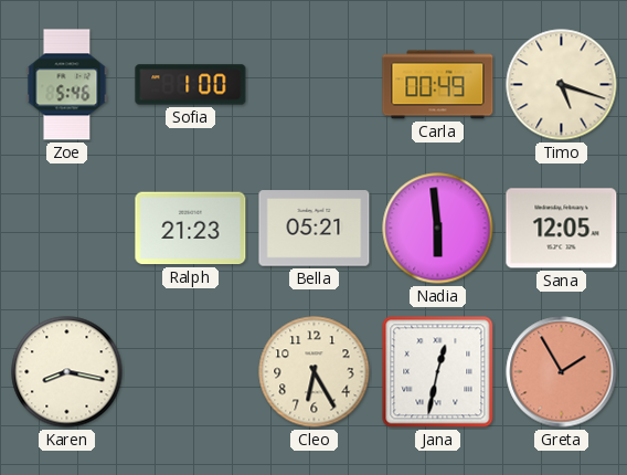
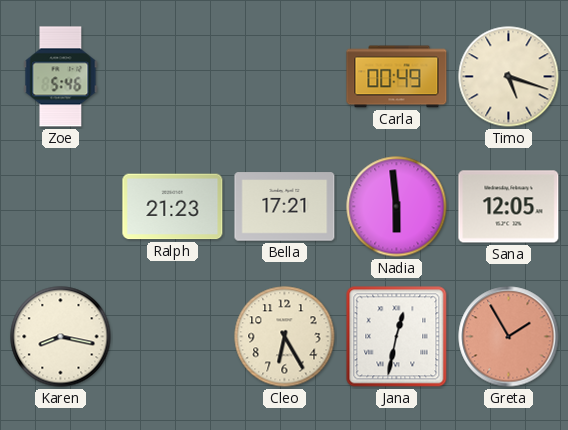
Sofia: 1:00 -> none
Bella: 05:21 -> 17:21
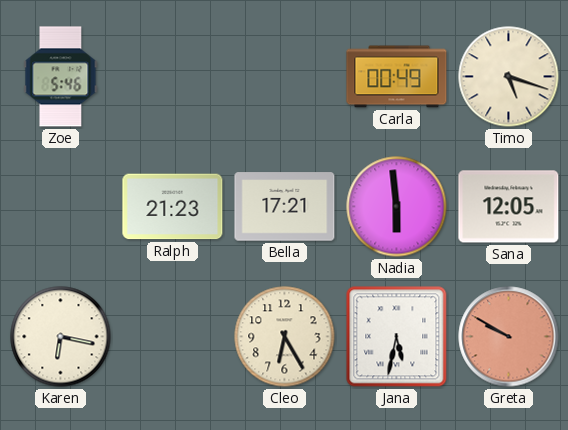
Karen: 8:17 -> 6:17
Jana: 12:32 -> 5:32
Greta: 1:55 -> 9:50
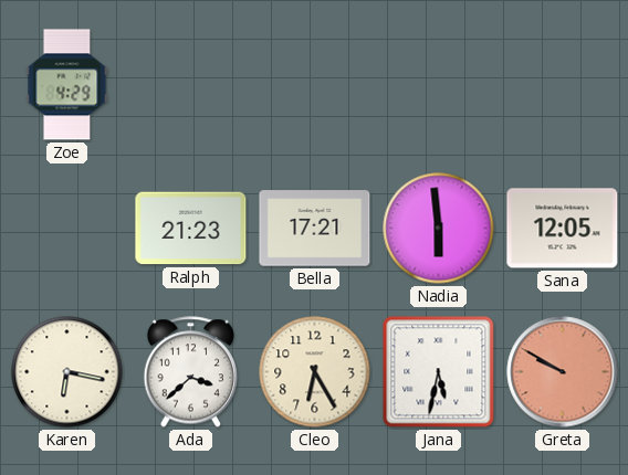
Zoe: 5:46 -> 4:29
Carla: 00:49 -> none
Timo: 5:18 -> none
Ada: none -> 3:38
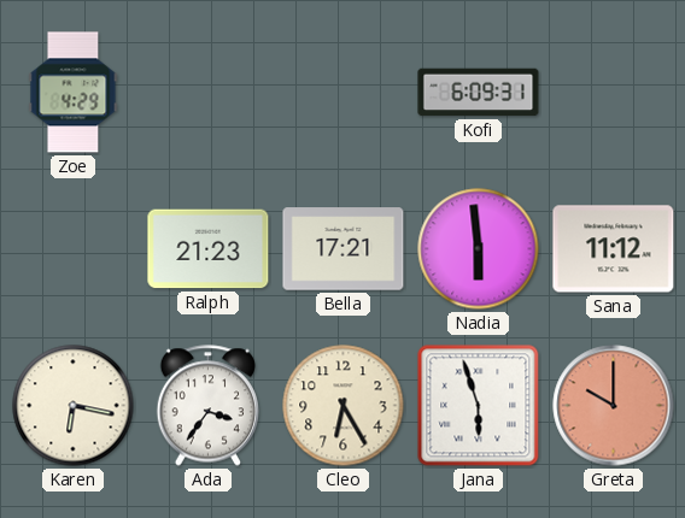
Kofi: none -> 6:09
Sana: 12:05 -> 11:12
Ada: 3:38 -> 3:36
Jana: 5:32 -> 5:57
Greta: 9:50 -> 10:00
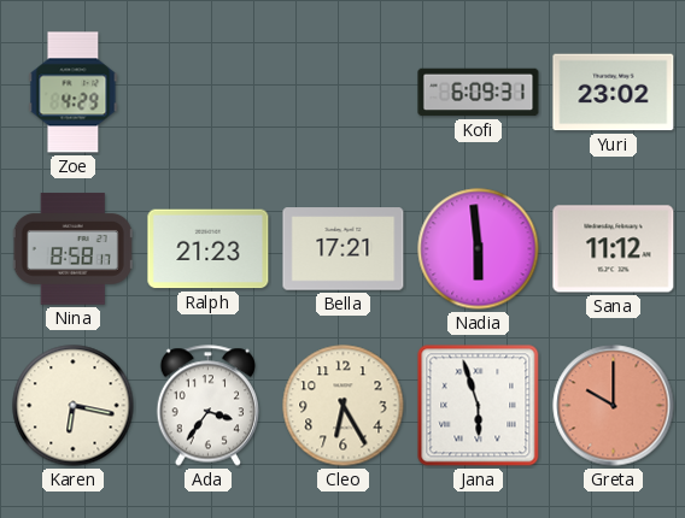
Yuri: none -> 23:02
Nina: none -> 8:58
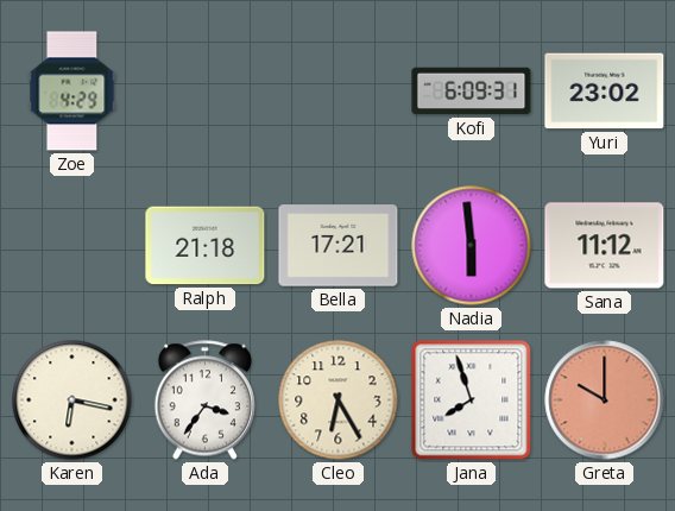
Nina: 8:58 -> none
Ralph: 21:23 -> 21:18
Jana: 5:57 -> 7:57
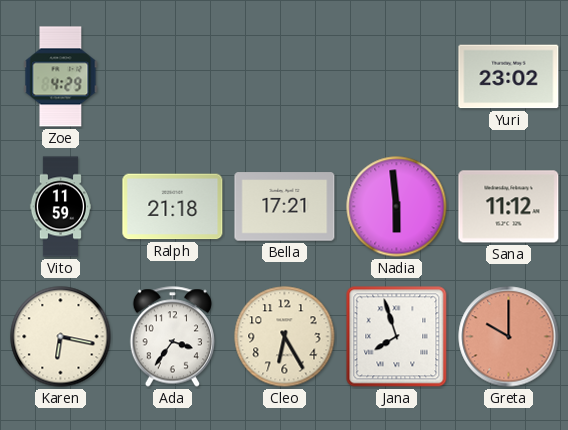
Kofi: 6:09 -> none
Vito: none -> 11:59
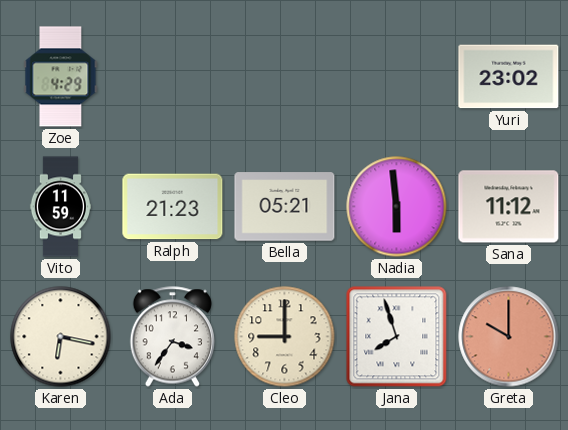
Ralph: 21:18 -> 21:23
Bella: 17:21 -> 05:21
Cleo: 6:25 -> 9:00
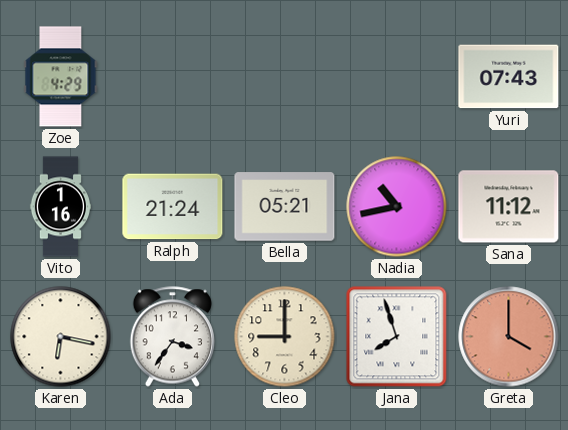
Yuri: 23:02 -> 07:43
Vito: 11:59 -> 1:16
Ralph: 21:23 -> 21:24
Nadia: 5:59 -> 10:43
Greta: 10:00 -> 4:00
